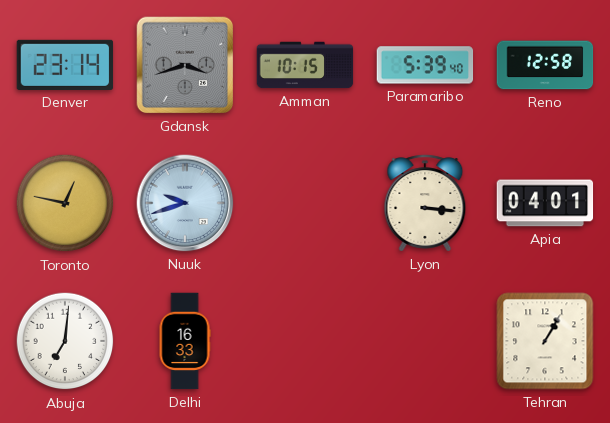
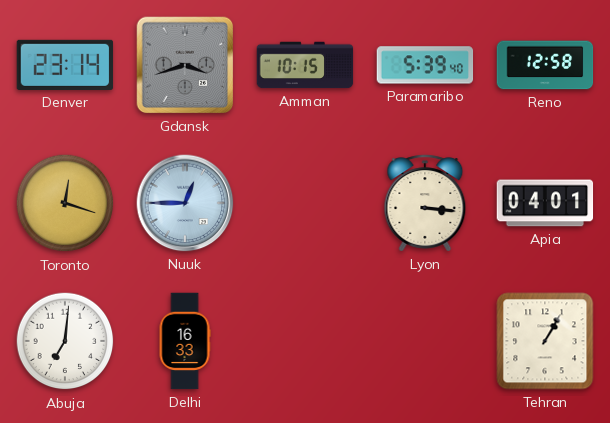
Toronto: 12:47 -> 12:18
Nuuk: 9:42 -> 12:45
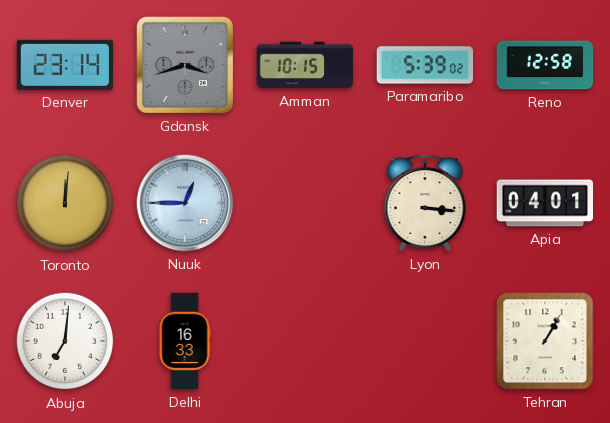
Paramaribo: 5:39:40 -> 5:39:02
Toronto: 12:18 -> 12:01
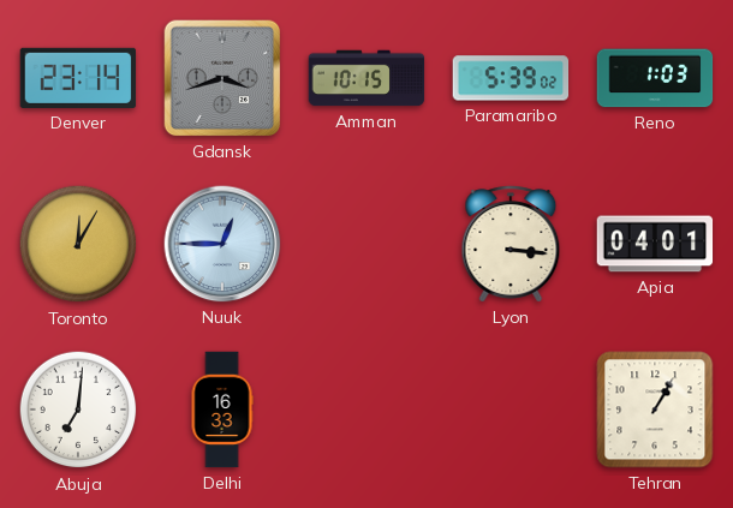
Reno: 12:58 -> 1:03
Toronto: 12:01 -> 12:05
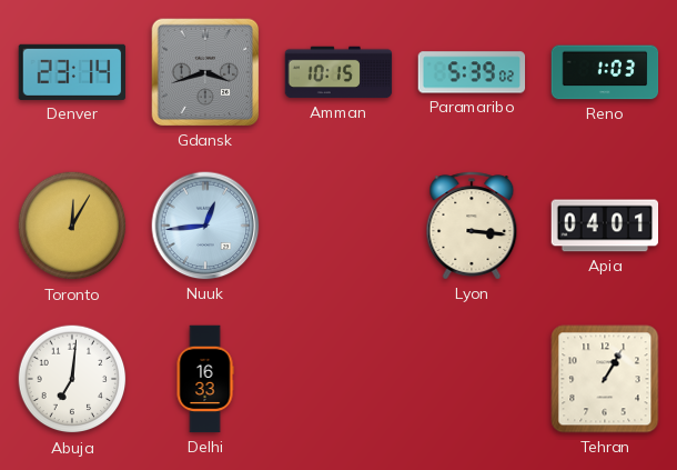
Nuuk: 12:45 -> 12:44
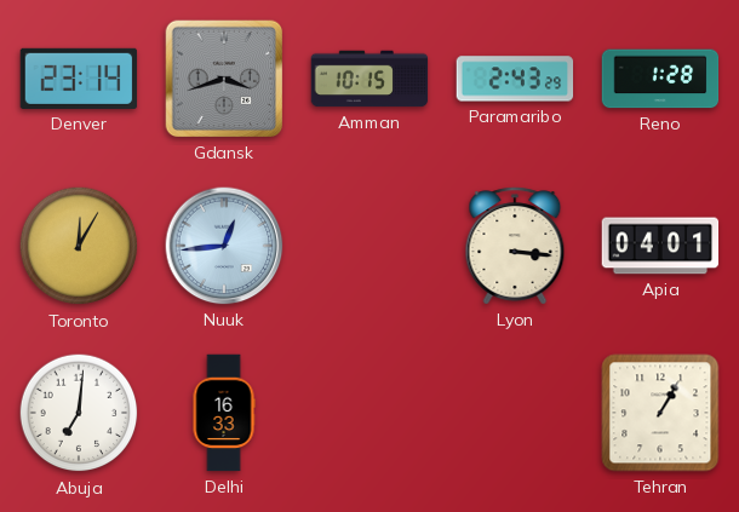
Paramaribo: 5:39 -> 2:43
Reno: 1:03 -> 1:28
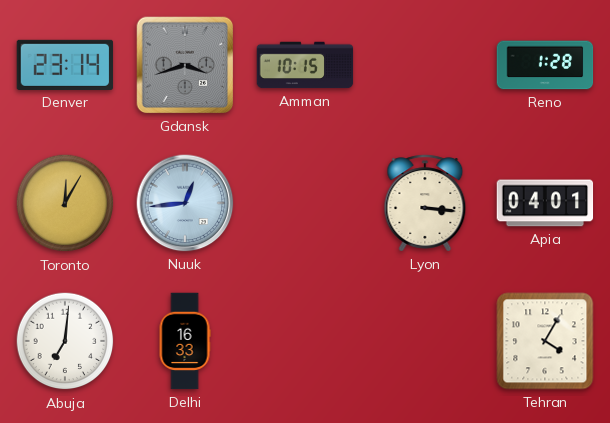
Paramaribo: 2:43 -> none
Tehran: 1:05 -> 4:05
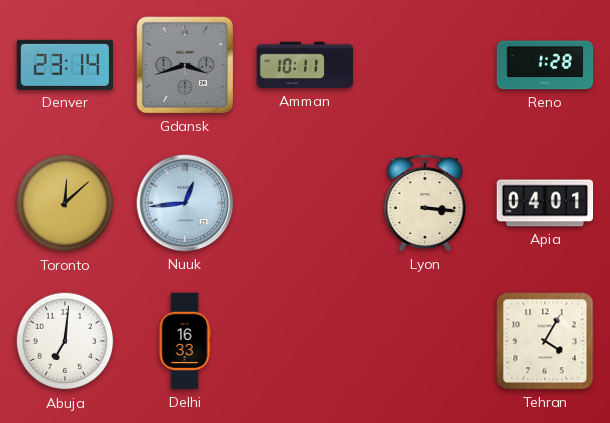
Amman: 10:15 -> 10:11
Toronto: 12:05 -> 12:08
